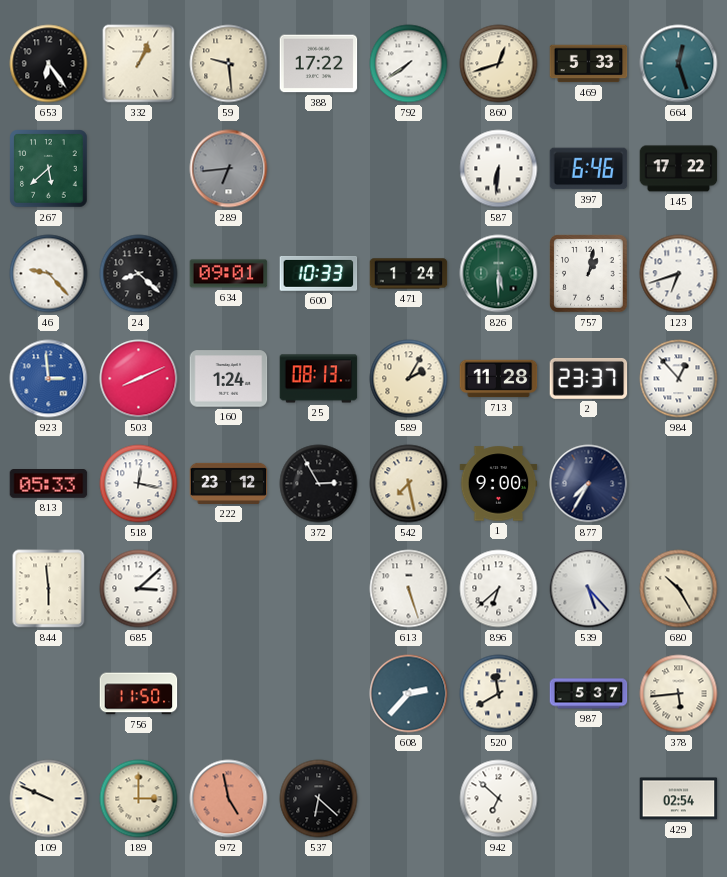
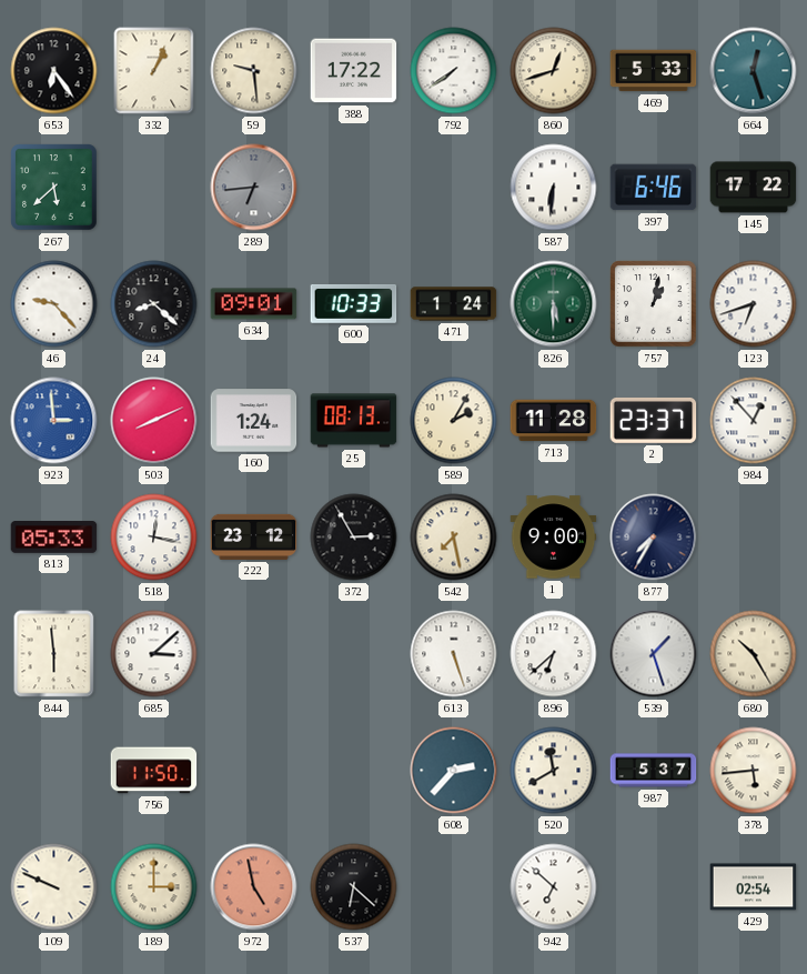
539: 5:23 -> 1:27
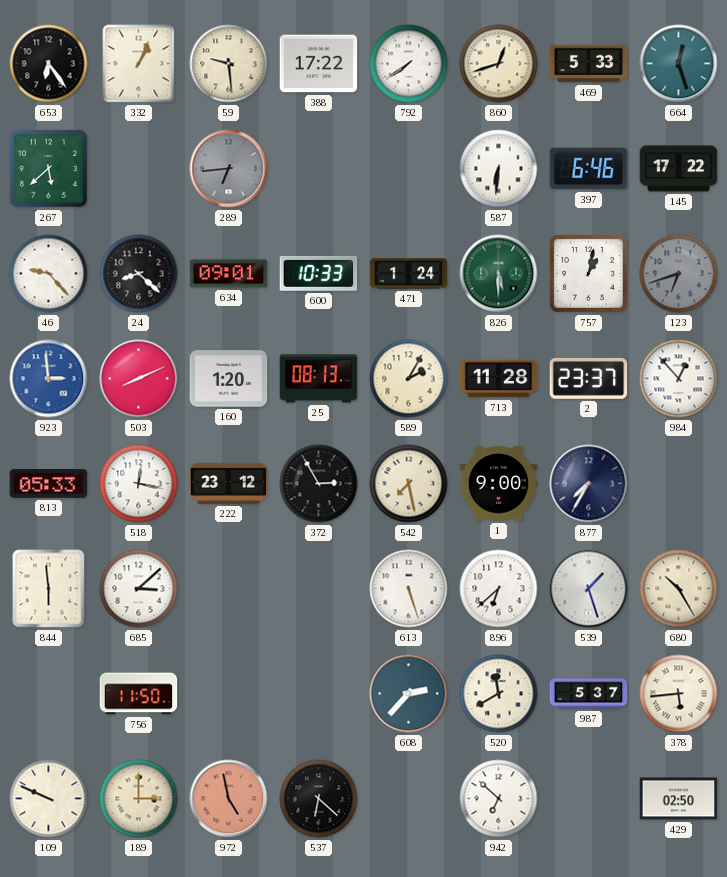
123 dial: white -> grey
160: 1:24 -> 1:20
429: 02:54 -> 02:50
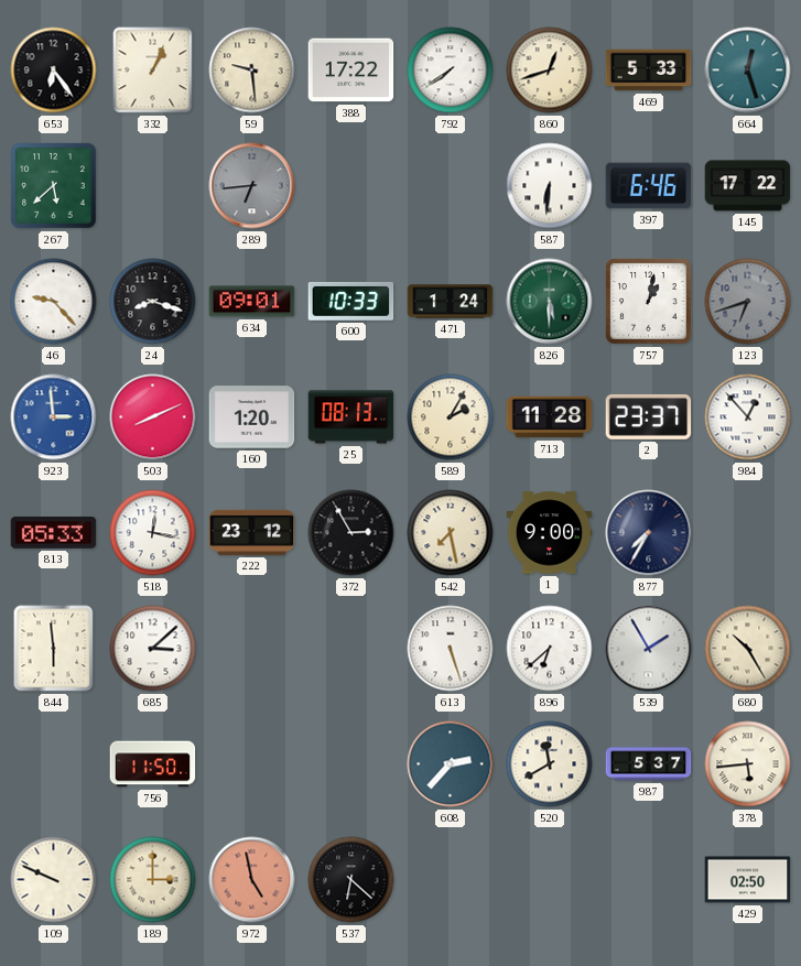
24: 8:22 -> 8:18
539: 1:27 -> 1:55
942: 6:52 -> none
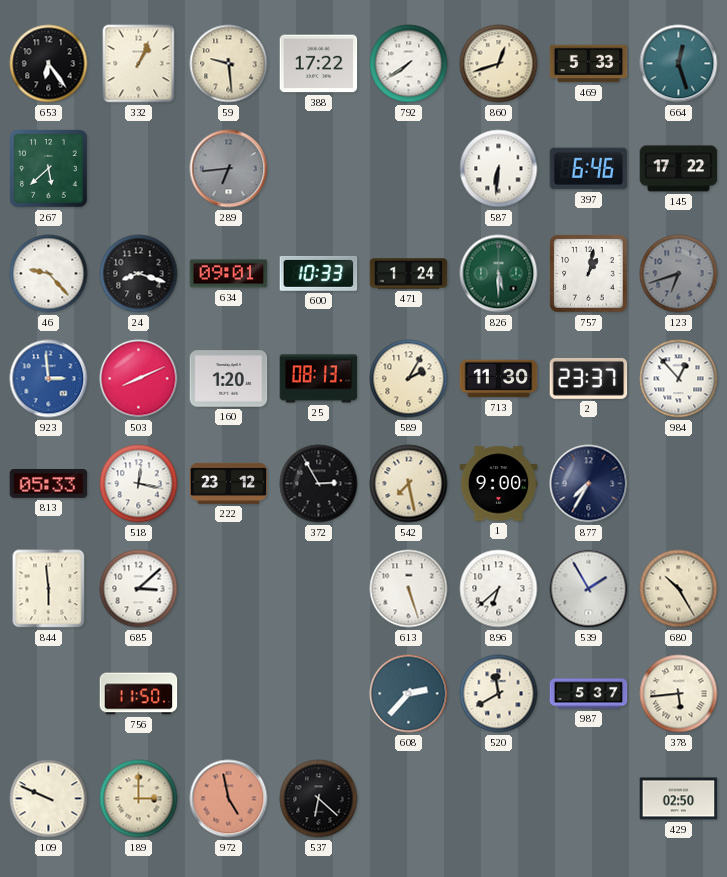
713: 11:28 -> 11:30
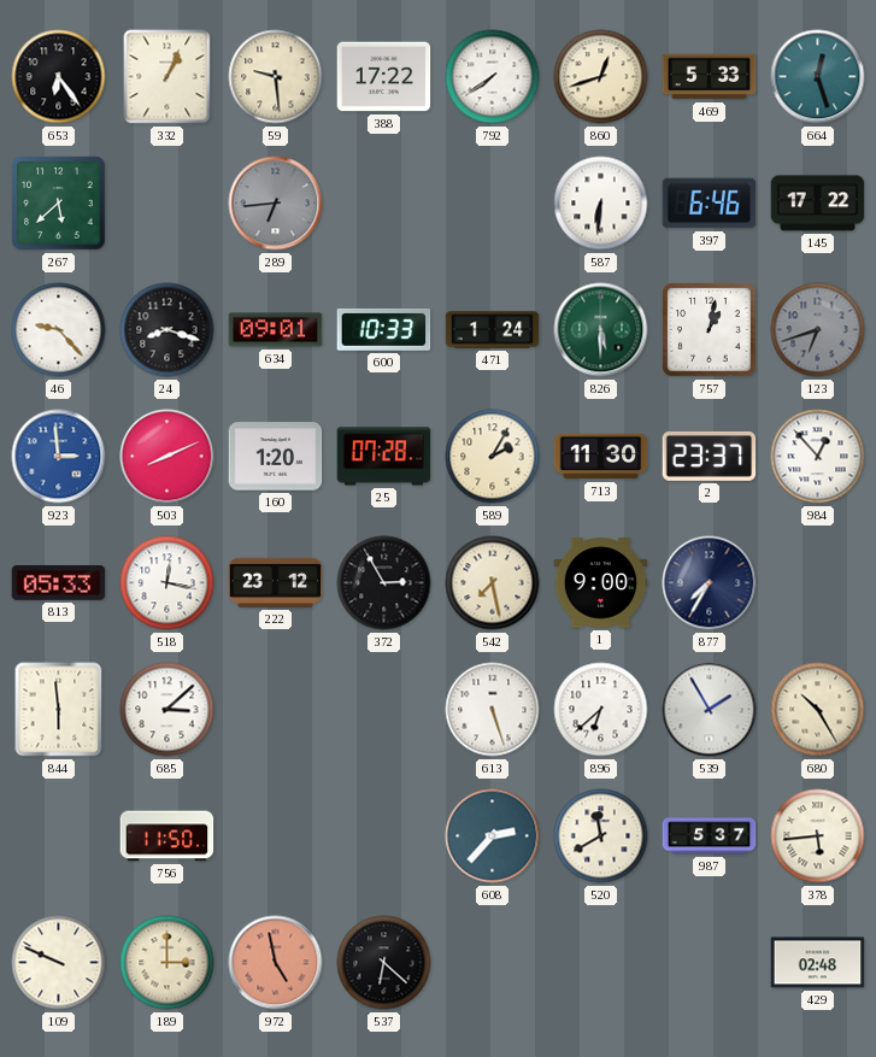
25: 08:13 -> 07:28
429: 02:50 -> 02:48
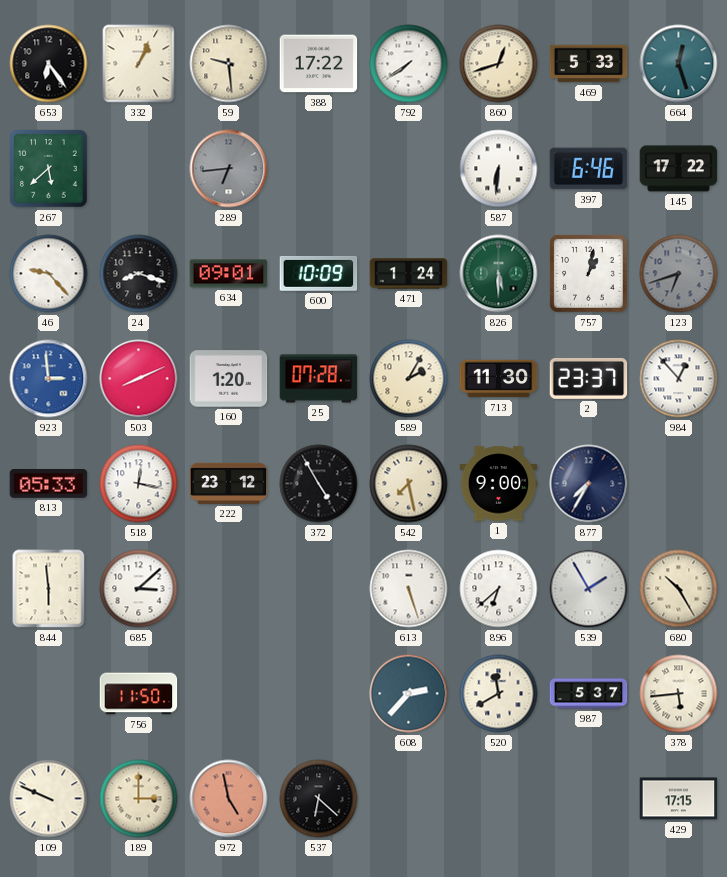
600: 10:33 -> 10:09
372: 2:55 -> 4:55
429: 02:48 -> 17:15
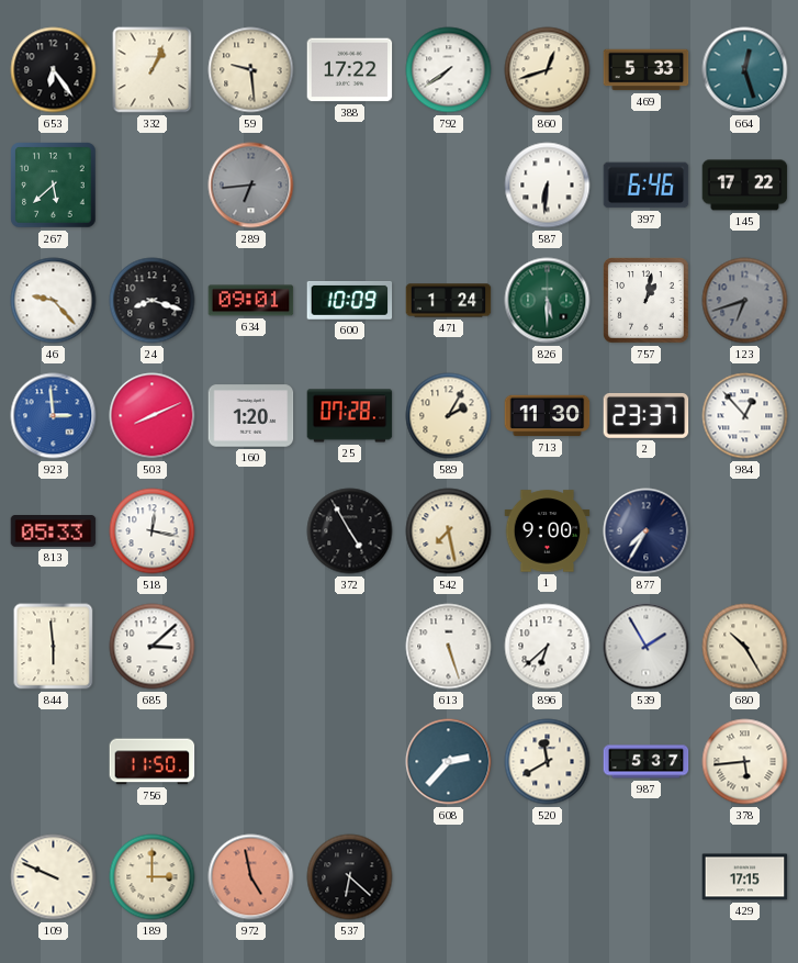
222: 23:12 -> none
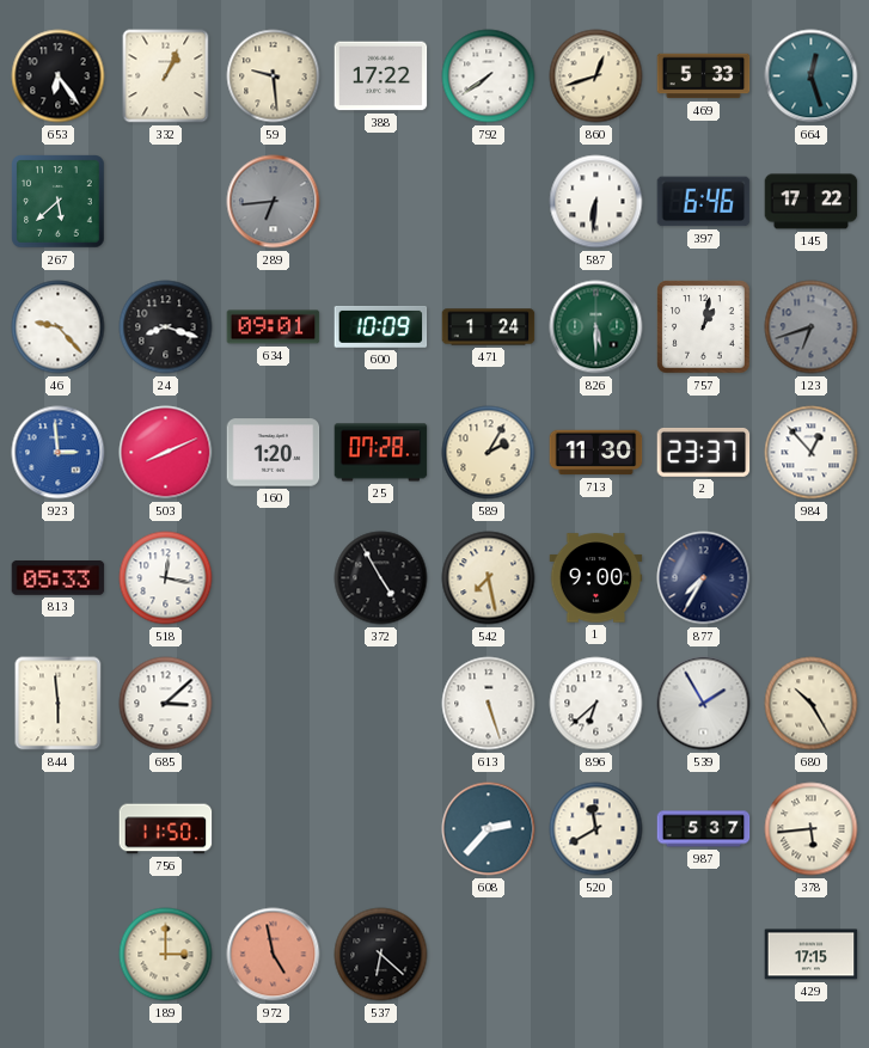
109: 9:49 -> none
